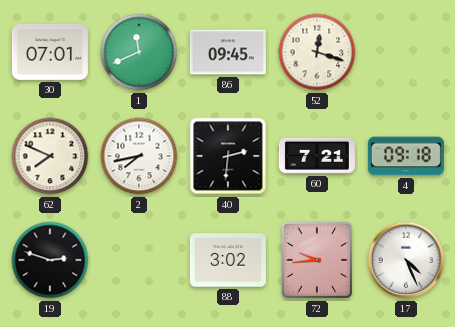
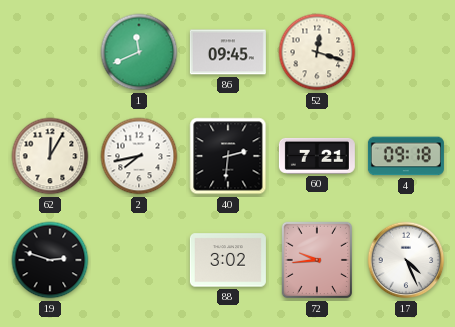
30: 07:01 -> none
62: 7:49 -> 12:05
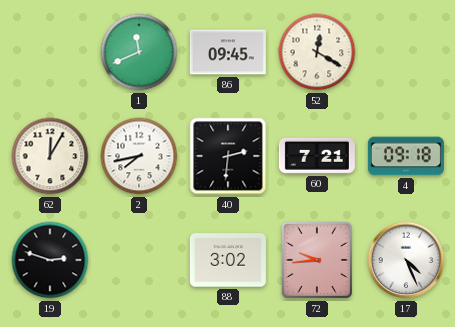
52: 12:18 -> 12:20
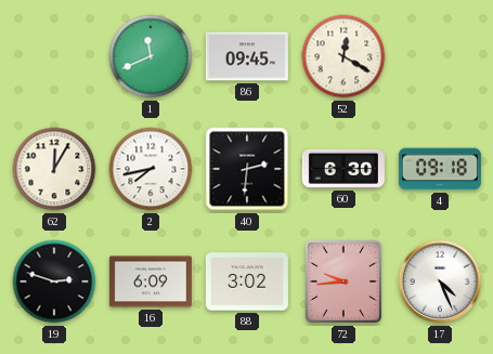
60: 7:21 -> 6:30
16: none -> 6:09
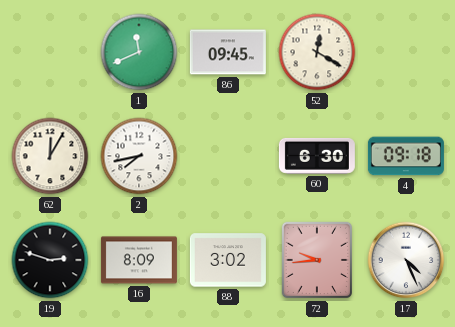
40: 2:31 -> none
16: 6:09 -> 8:09
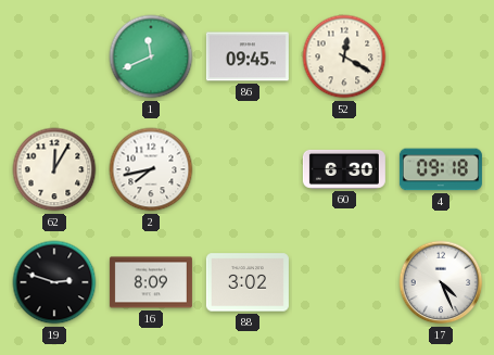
72: 9:44 -> none
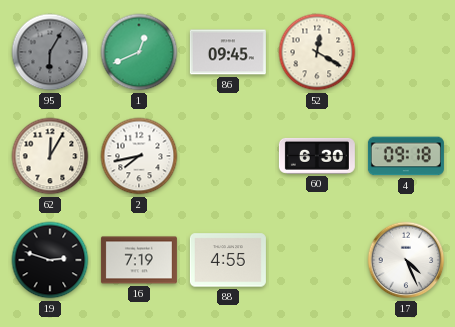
95: none -> 6:05
1: 11:41 -> 12:41
16: 8:09 -> 7:19
88: 3:02 -> 4:55
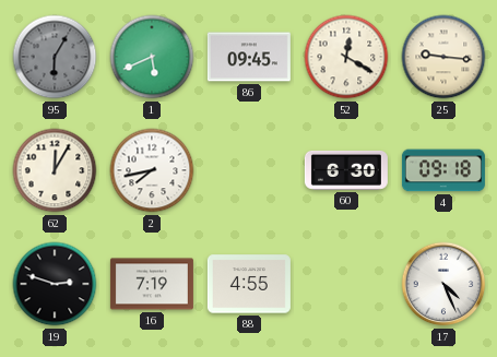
1: 12:41 -> 5:41
25: none -> 9:16
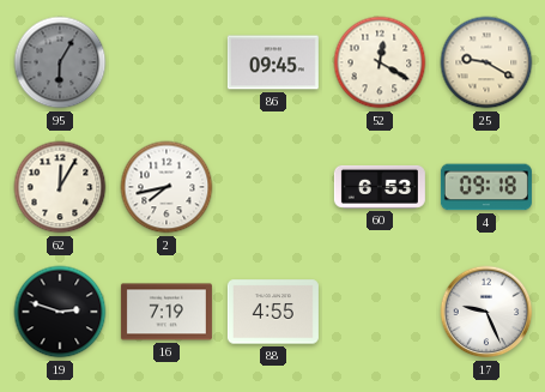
1: 5:41 -> none
25: 9:16 -> 9:20
60: 6:30 -> 6:53
17: 4:26 -> 9:26
